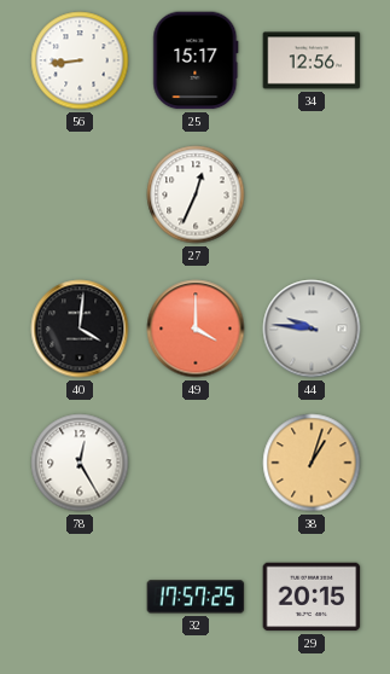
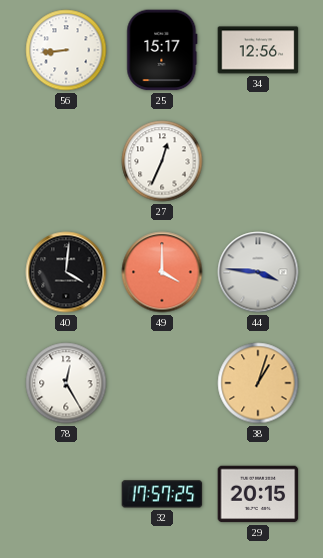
44: 9:46 -> 3:46
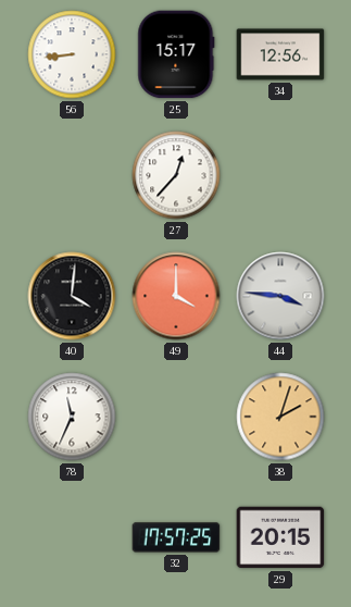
27: 12:34 -> 12:37
78: 12:25 -> 11:34
38: 1:03 -> 2:03
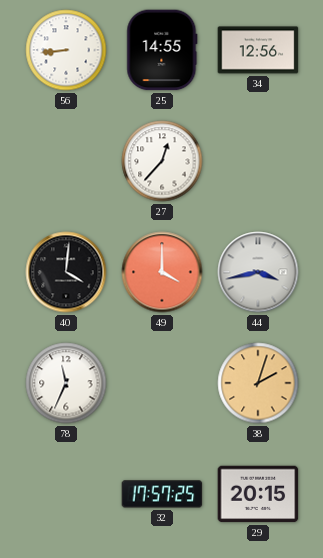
25: 15:17 -> 14:55
44: 3:46 -> 3:43
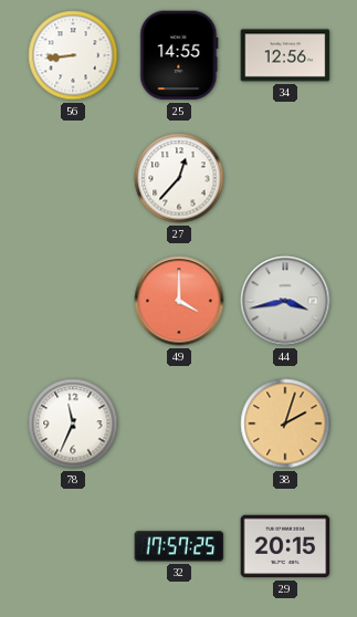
40: 4:01 -> none
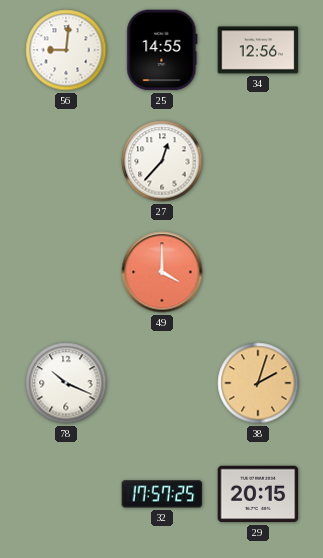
56: 8:44 -> 9:01
44: 3:43 -> none
78: 11:34 -> 10:19
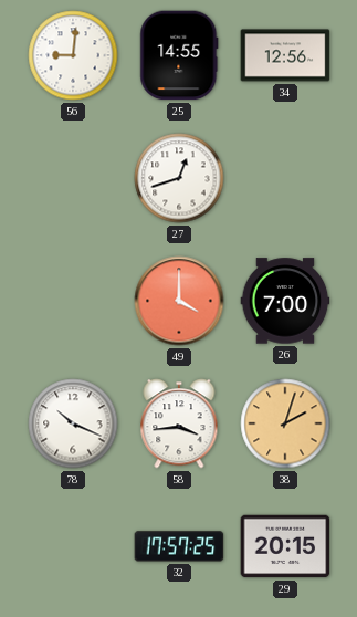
27: 12:37 -> 12:42
26: none -> 7:00
58: none -> 3:44
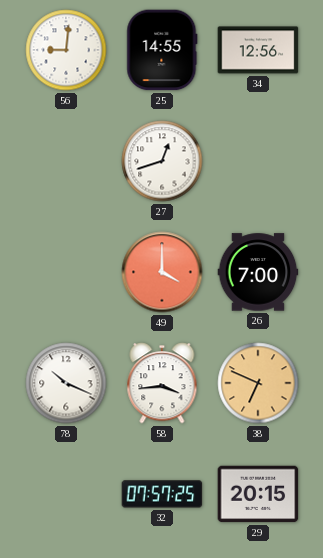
38: 2:03 -> 6:49
32: 17:57 -> 07:57
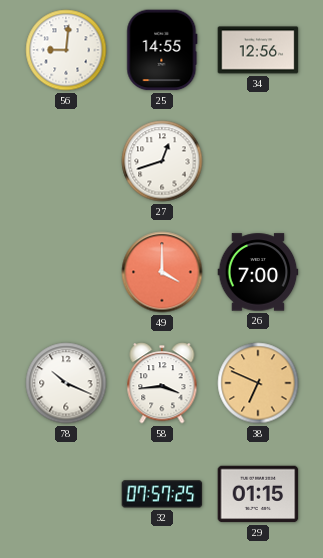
29: 20:15 -> 01:15
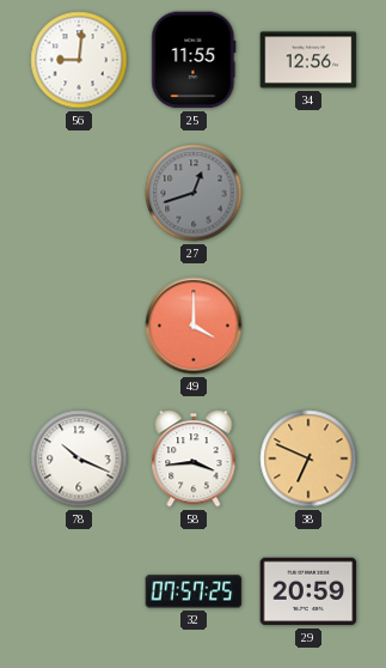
25: 14:55 -> 11:55
27 dial: white -> grey
26: 7:00 -> none
29: 01:15 -> 20:59
